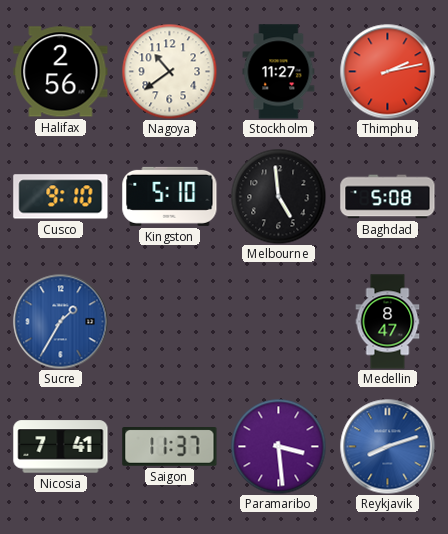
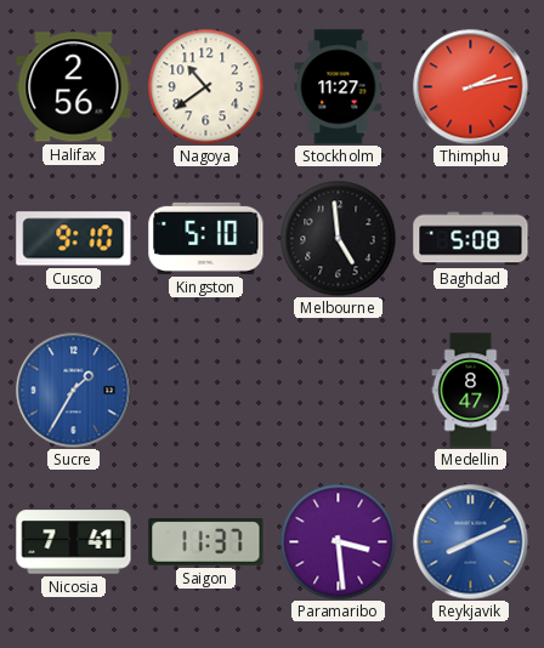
Reykjavik: 8:12 -> 8:11
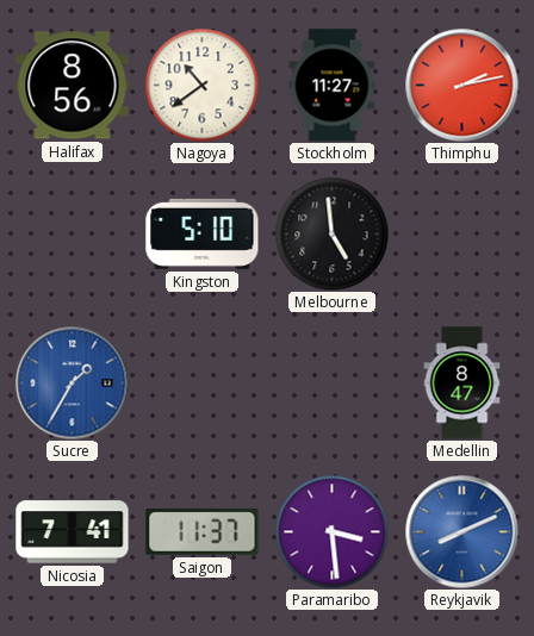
Halifax: 2:56 -> 8:56
Cusco: 9:10 -> none
Baghdad: 5:08 -> none
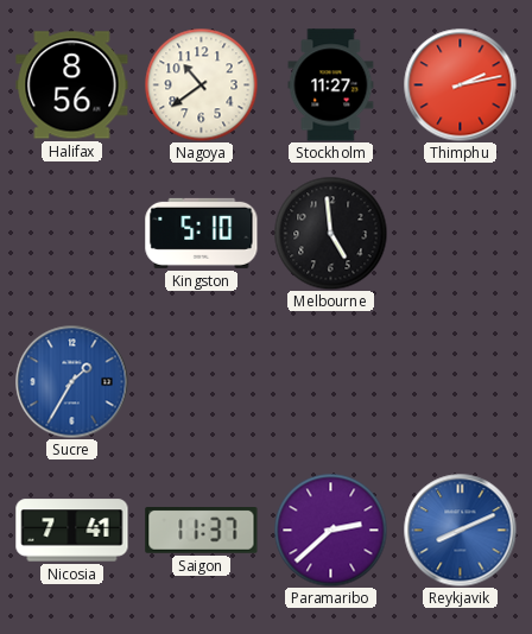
Medellin: 8:47 -> none
Paramaribo: 3:29 -> 2:38
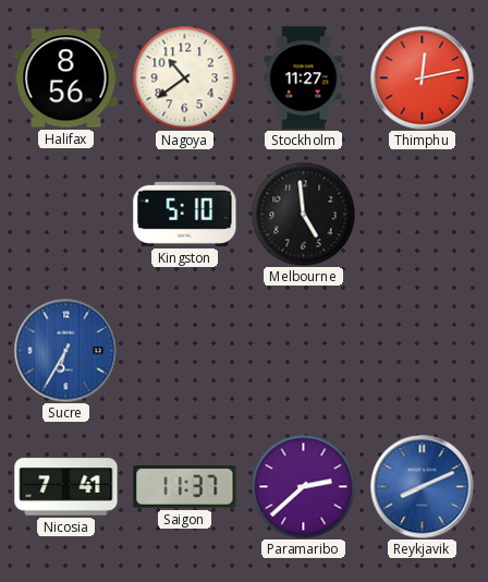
Thimphu: 2:13 -> 12:13
Sucre: 1:35 -> 6:35
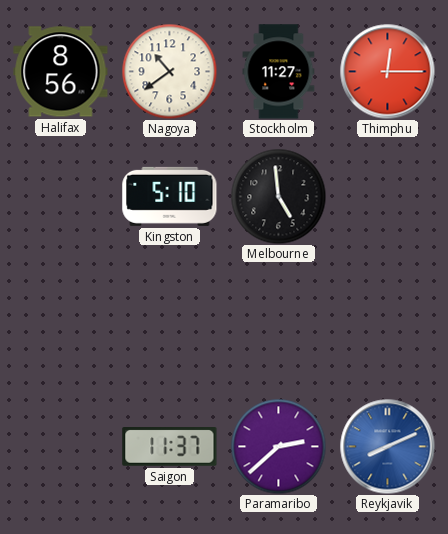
Thimphu: 12:13 -> 12:15
Sucre: 6:35 -> none
Nicosia: 7:41 -> none
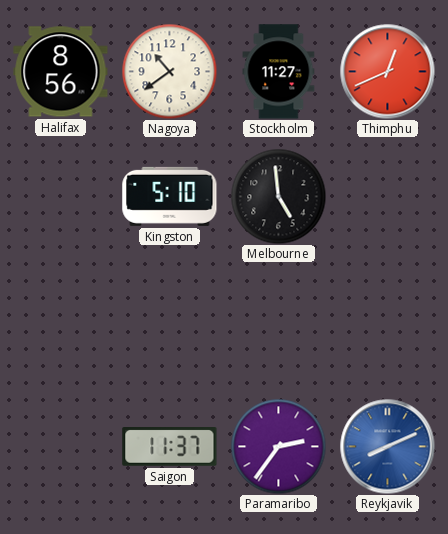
Thimphu: 12:15 -> 12:41
Paramaribo: 2:38 -> 2:36
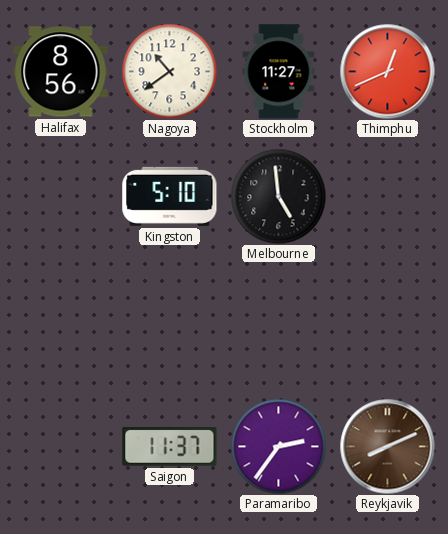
Reykjavik dial: blue -> brown
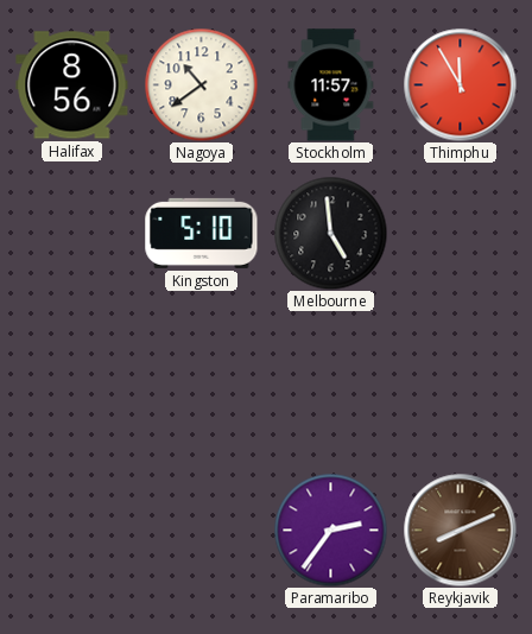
Stockholm: 11:27 -> 11:57
Thimphu: 12:41 -> 11:55
Saigon: 11:37 -> none
